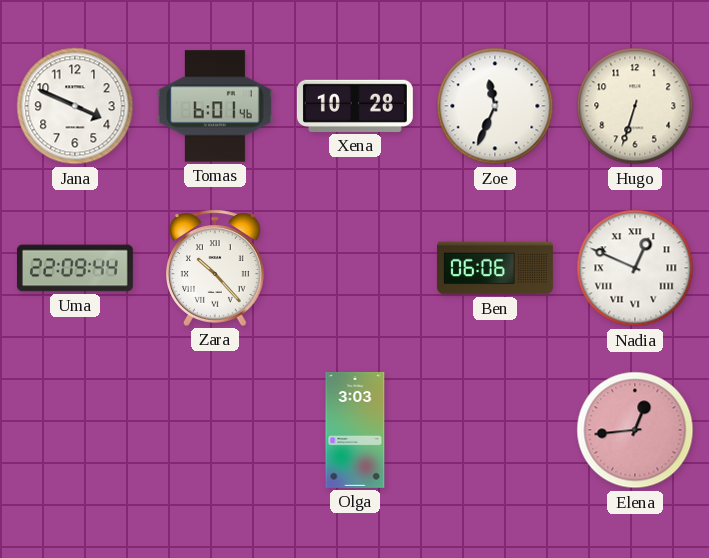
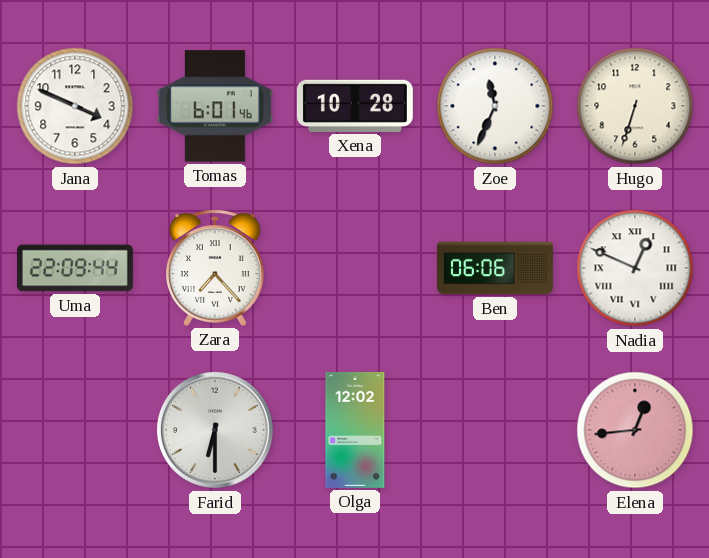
Zara: 10:23 -> 7:23
Farid: none -> 6:30
Olga: 3:03 -> 12:02
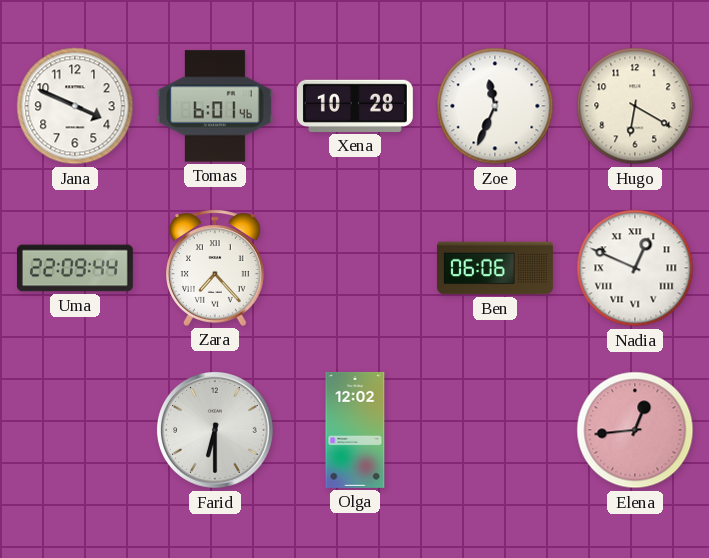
Hugo: 6:33 -> 6:20
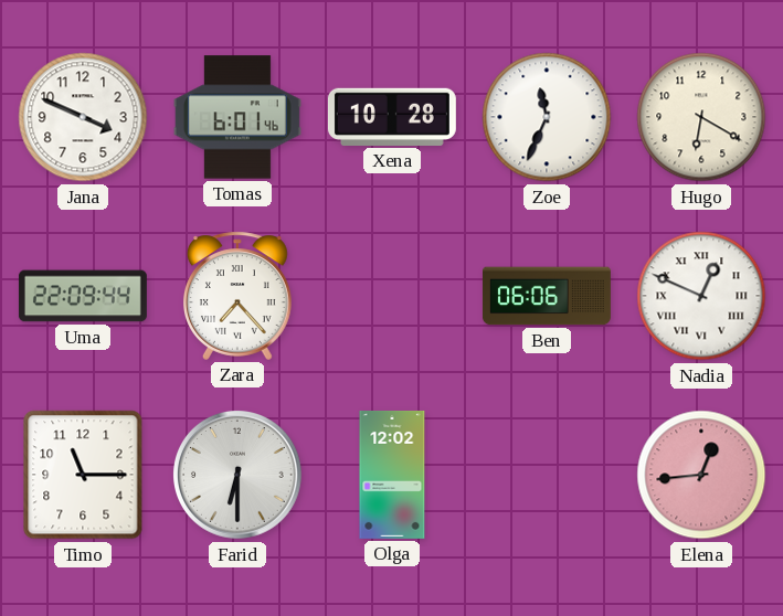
Timo: none -> 11:15
